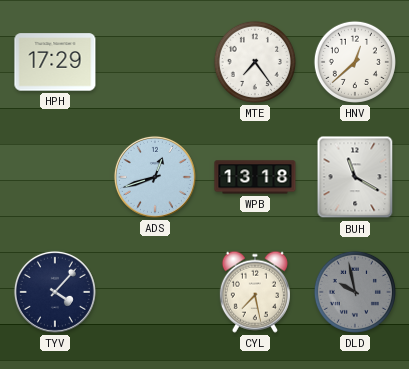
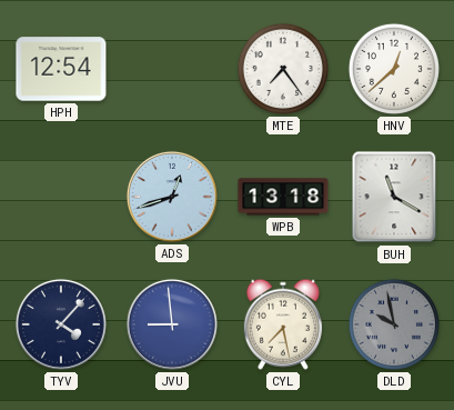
HPH: 17:29 -> 12:54
JVU: none -> 8:59
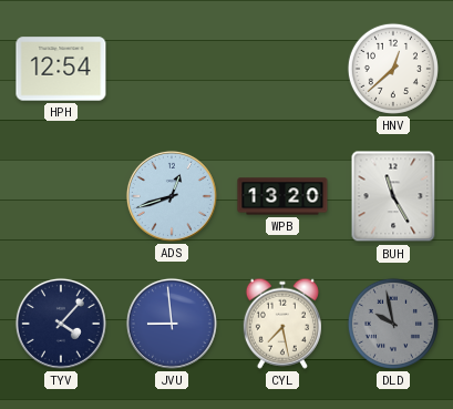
MTE: 7:24 -> none
WPB: 13:18 -> 13:20
BUH: 11:20 -> 11:25
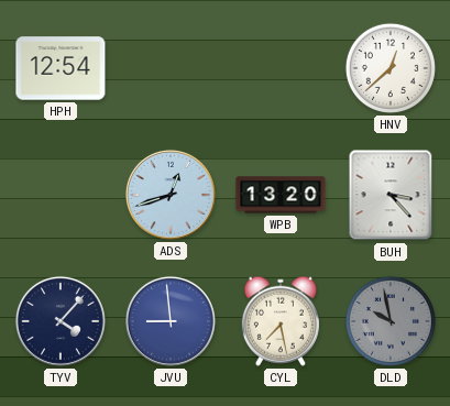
BUH: 11:25 -> 3:23
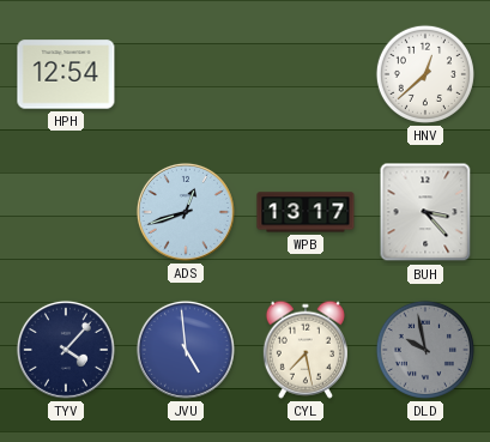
WPB: 13:20 -> 13:17
JVU: 8:59 -> 4:59
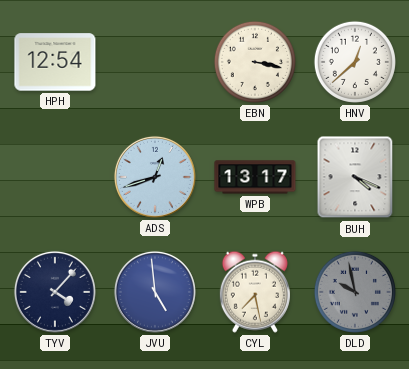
EBN: none -> 3:17
BUH: 3:23 -> 4:19
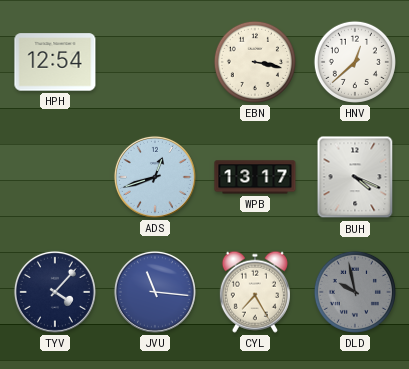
JVU: 4:59 -> 11:16
CYL: 7:28 -> 7:25
